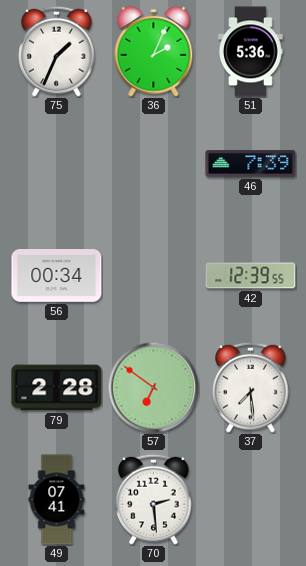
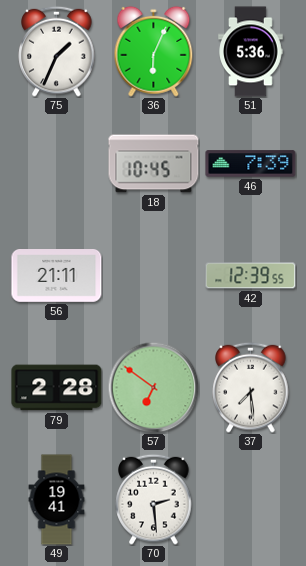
36: 2:04 -> 6:04
18: none -> 10:45
56: 00:34 -> 21:11
49: 07:41 -> 19:41
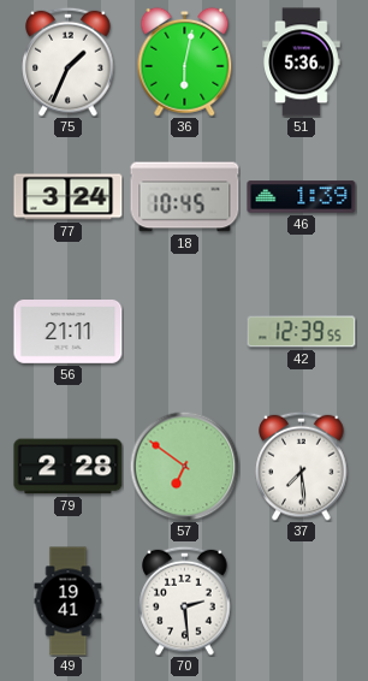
36: 6:04 -> 6:02
77: none -> 3:24
46: 7:39 -> 1:39
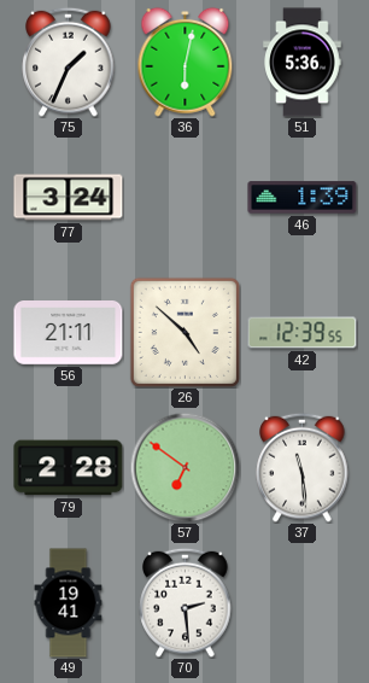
18: 10:45 -> none
26: none -> 4:52
37: 7:29 -> 11:29
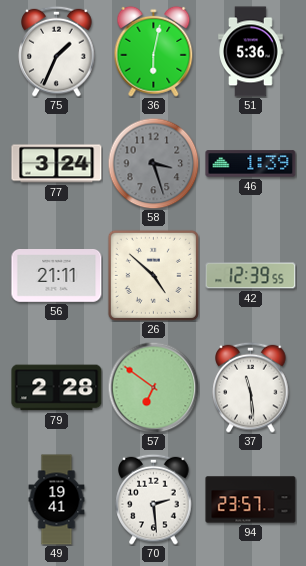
58: none -> 3:27
94: none -> 23:57
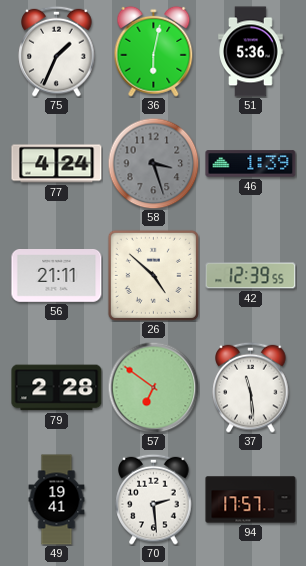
77: 3:24 -> 4:24
94: 23:57 -> 17:57
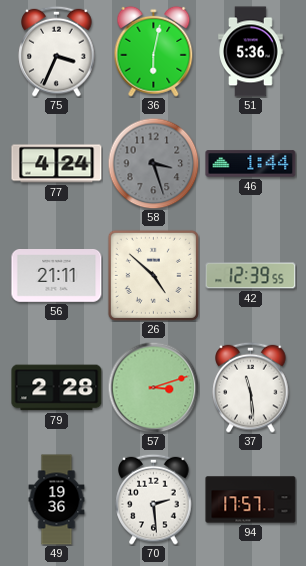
75: 1:34 -> 3:34
46: 1:39 -> 1:44
57: 6:51 -> 3:12
49: 19:41 -> 19:36
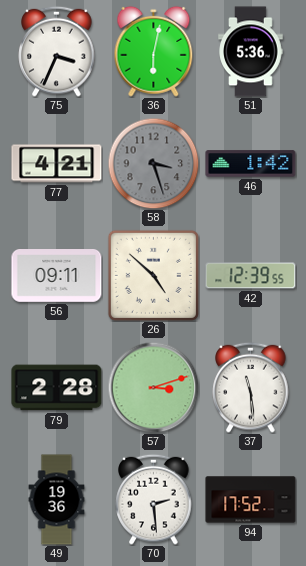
77: 4:24 -> 4:21
46: 1:44 -> 1:42
56: 21:11 -> 09:11
94: 17:57 -> 17:52
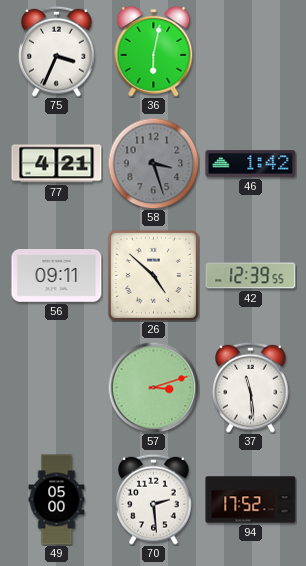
51: 5:36 -> none
79: 2:28 -> none
49: 19:36 -> 05:00
